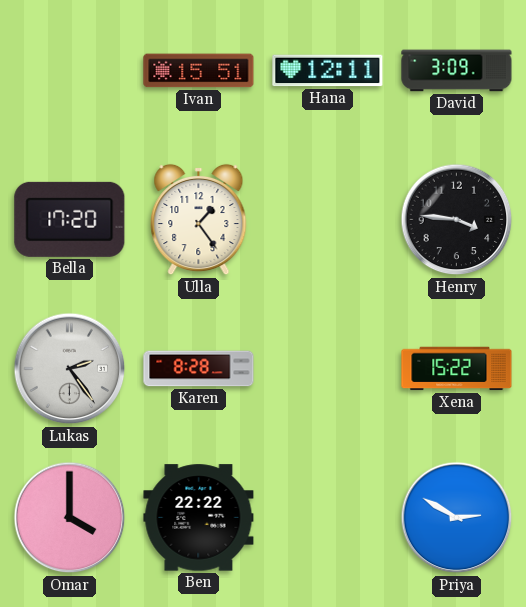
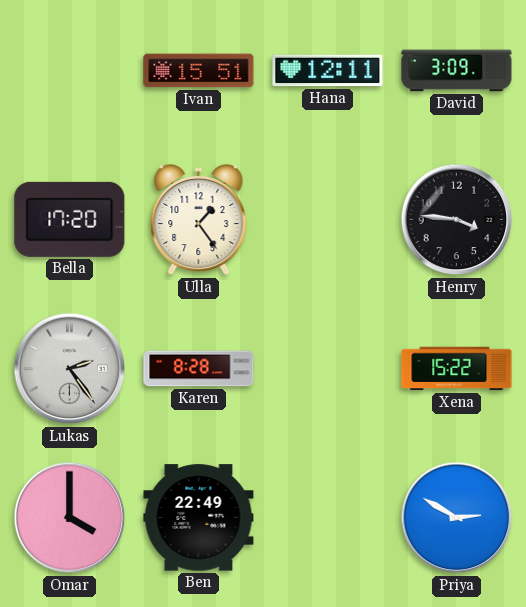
Ben: 22:22 -> 22:49
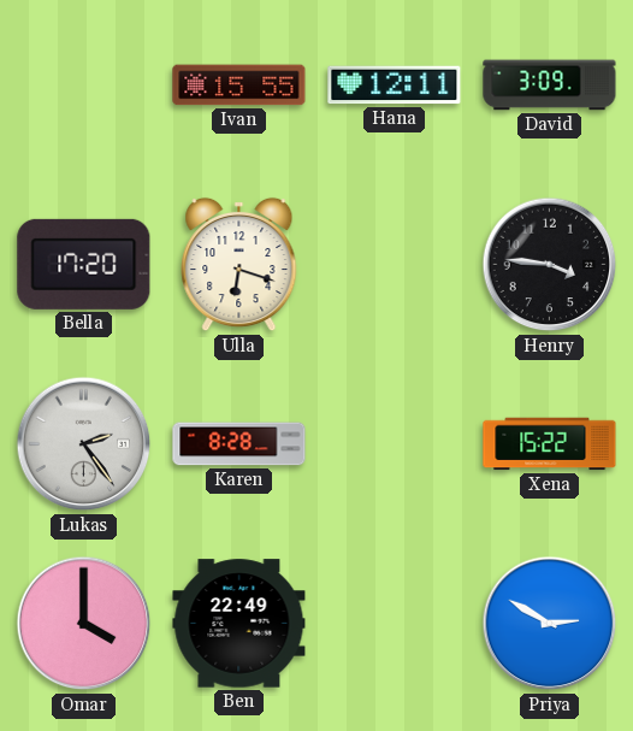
Ivan: 15:51 -> 15:55
Ulla: 1:24 -> 6:18
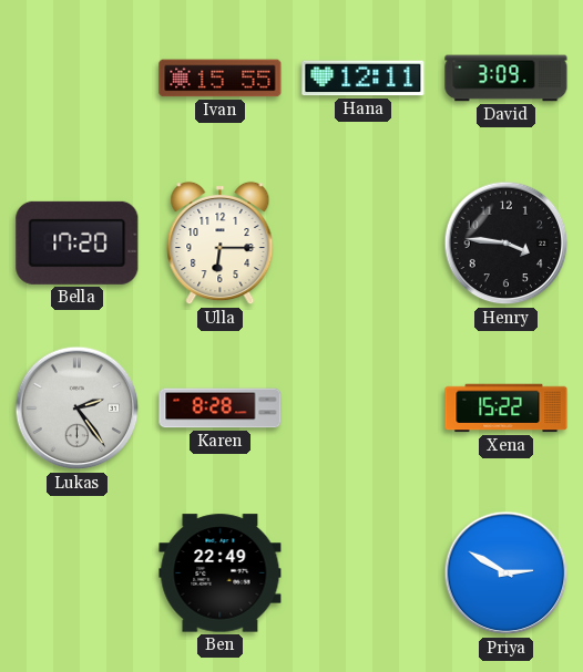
Ulla: 6:18 -> 6:15
Omar: 4:00 -> none
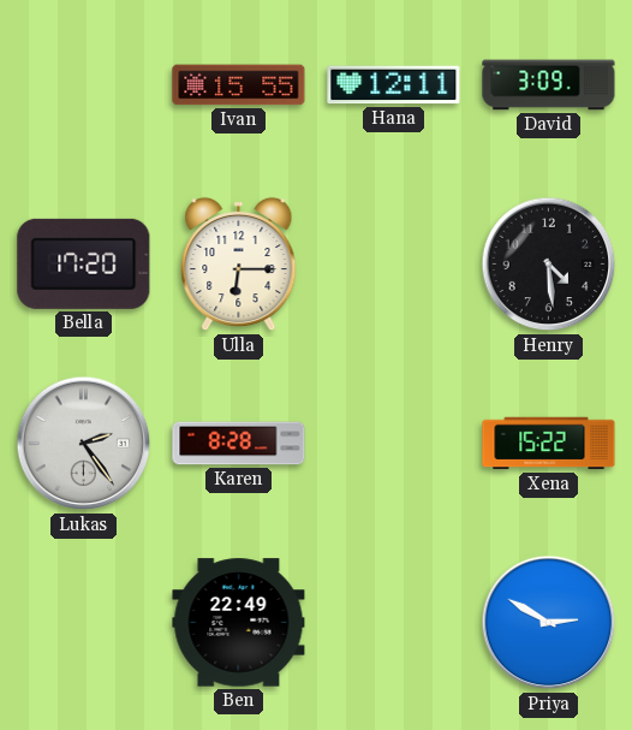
Henry: 3:46 -> 4:29
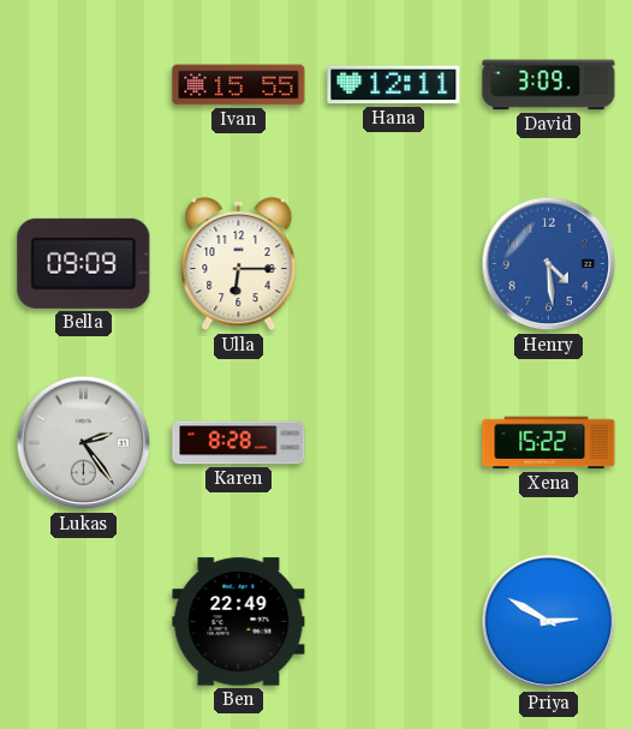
Bella: 17:20 -> 09:09
Henry dial: black -> blue
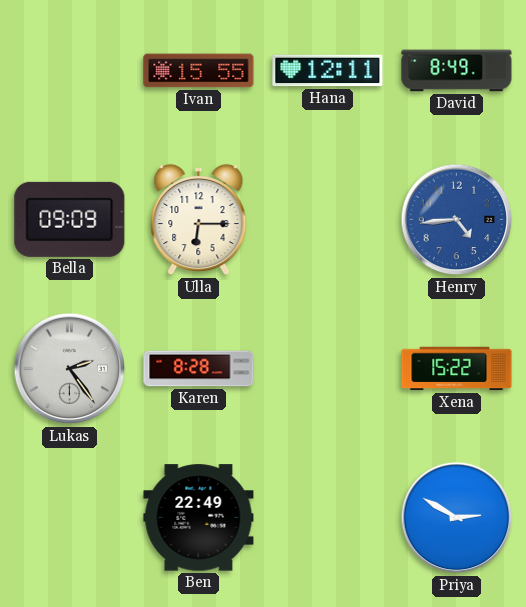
David: 3:09 -> 8:49
Henry: 4:29 -> 4:44
